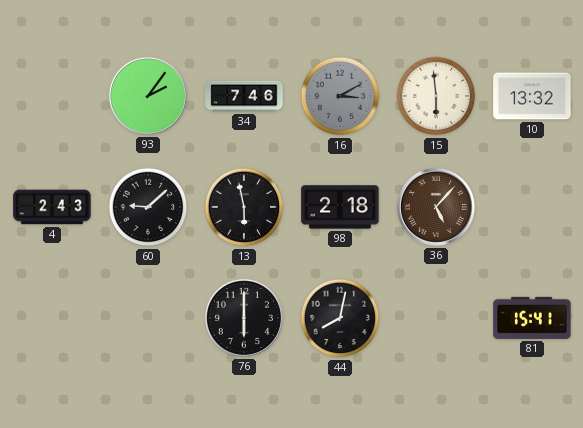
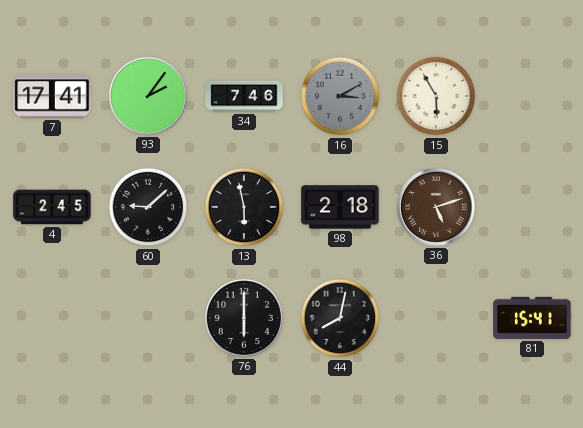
7: none -> 17:41
15: 5:59 -> 5:55
10: 13:32 -> none
4: 2:43 -> 2:45
36: 5:07 -> 5:12
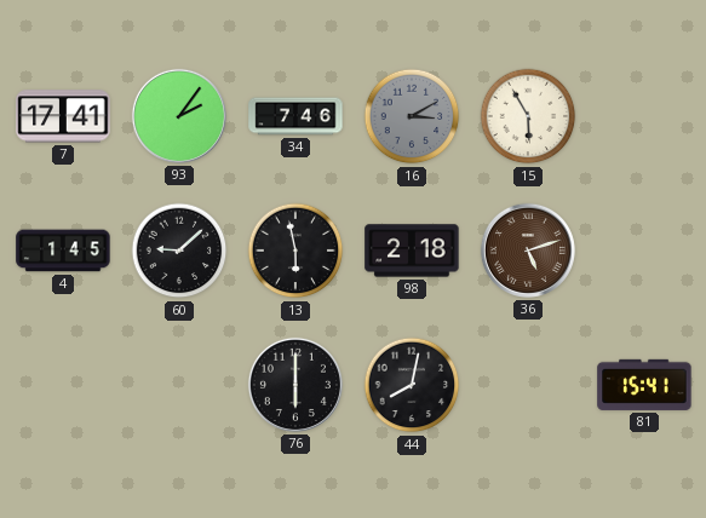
4: 2:45 -> 1:45
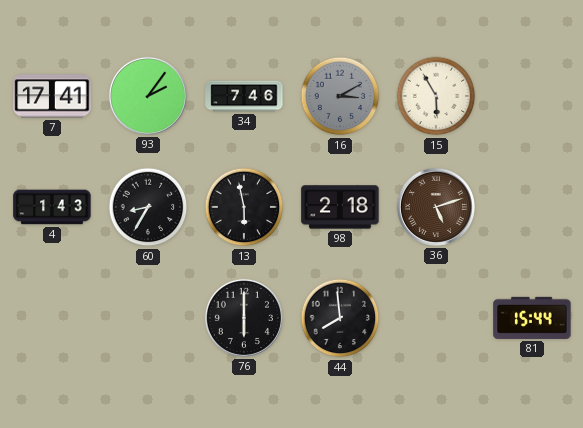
4: 1:45 -> 1:43
60: 9:08 -> 8:35
44: 8:02 -> 7:59
81: 15:41 -> 15:44
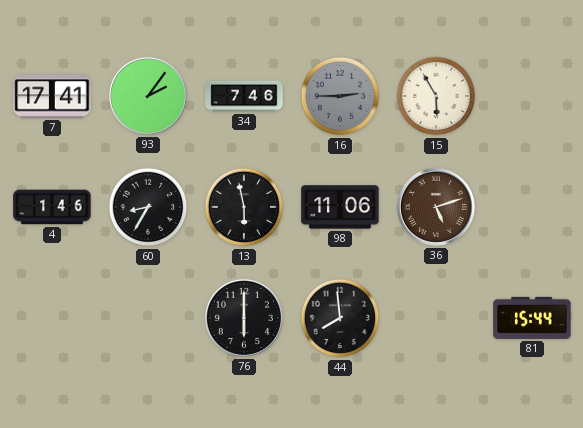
16: 3:10 -> 2:45
4: 1:43 -> 1:46
98: 2:18 -> 11:06
